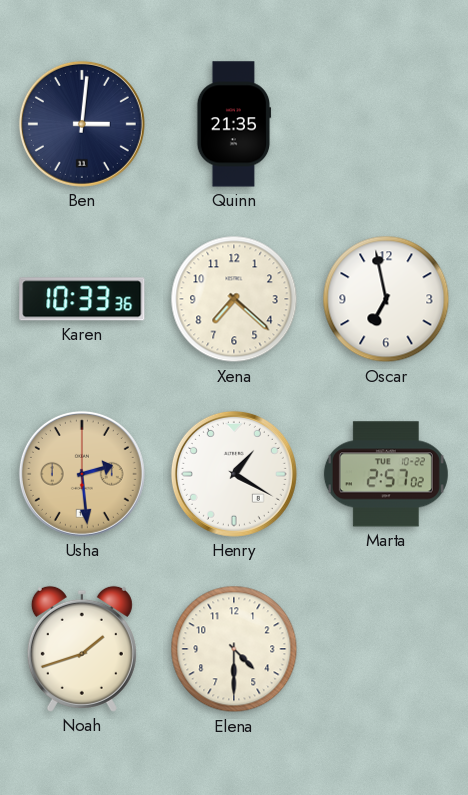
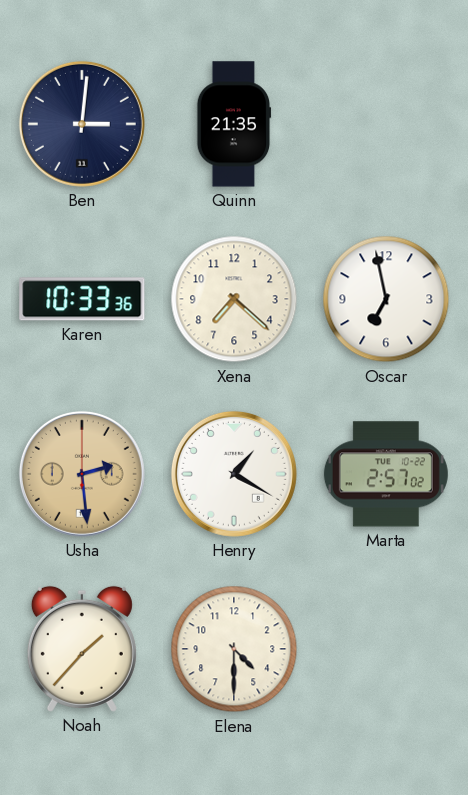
Noah: 1:42 -> 1:37
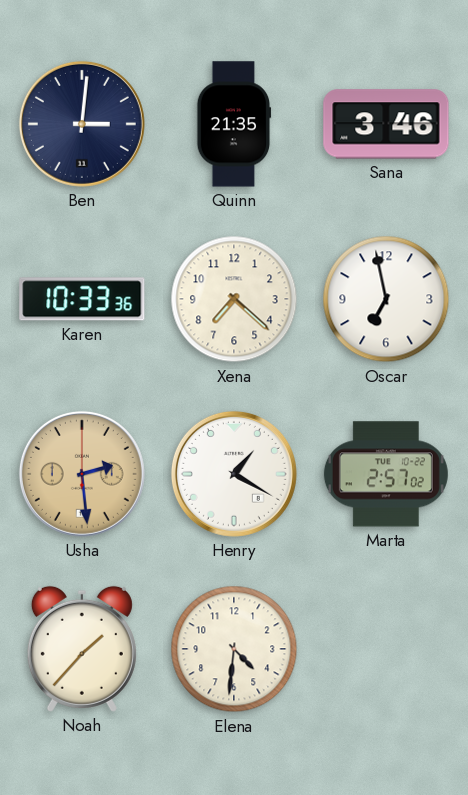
Sana: none -> 3:46
Elena: 4:30 -> 4:31
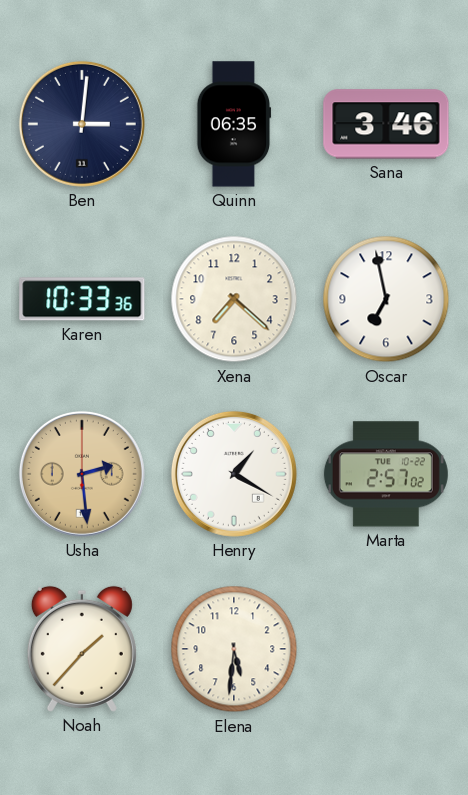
Quinn: 21:35 -> 06:35
Elena: 4:31 -> 5:31
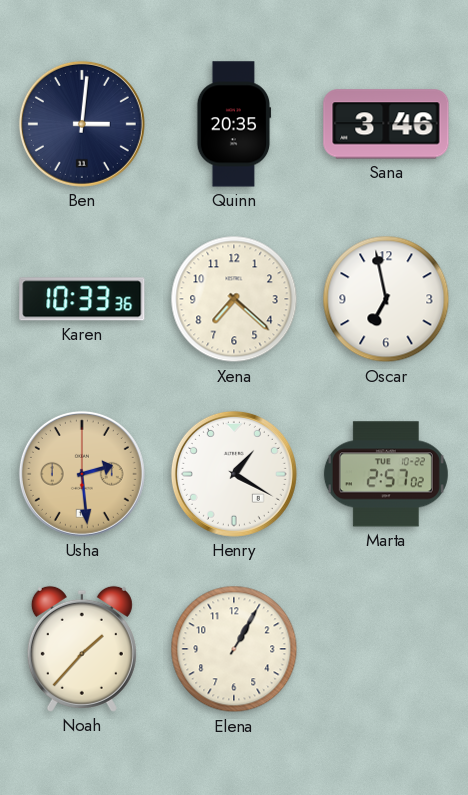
Quinn: 06:35 -> 20:35
Elena: 5:31 -> 1:05
